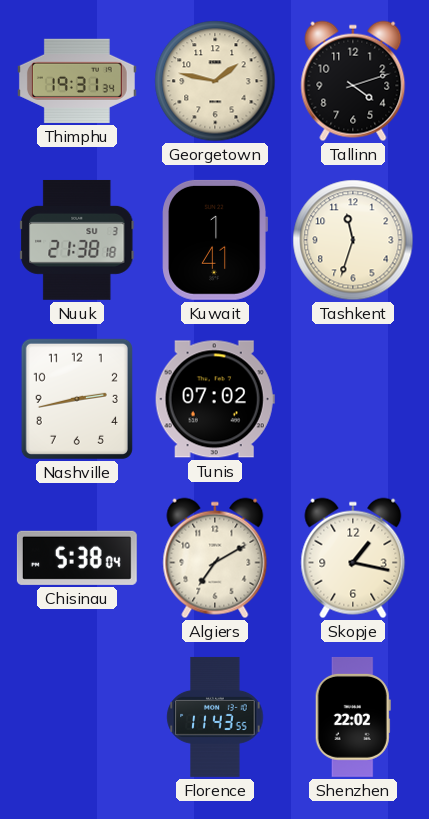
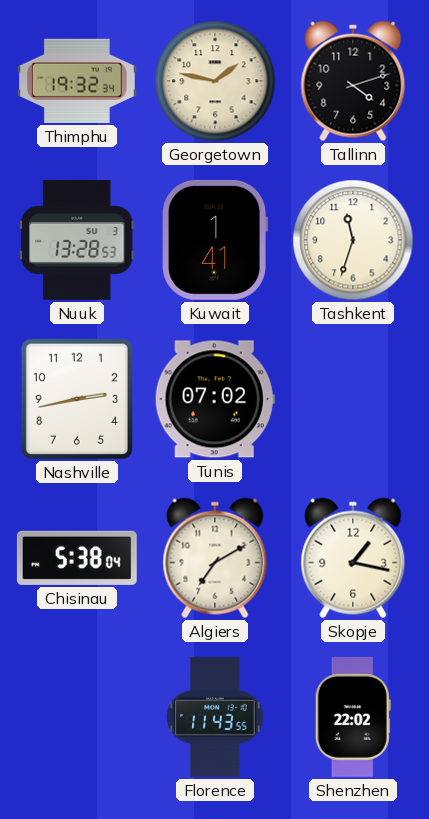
Thimphu: 19:31 -> 19:32
Nuuk: 21:38 -> 13:28
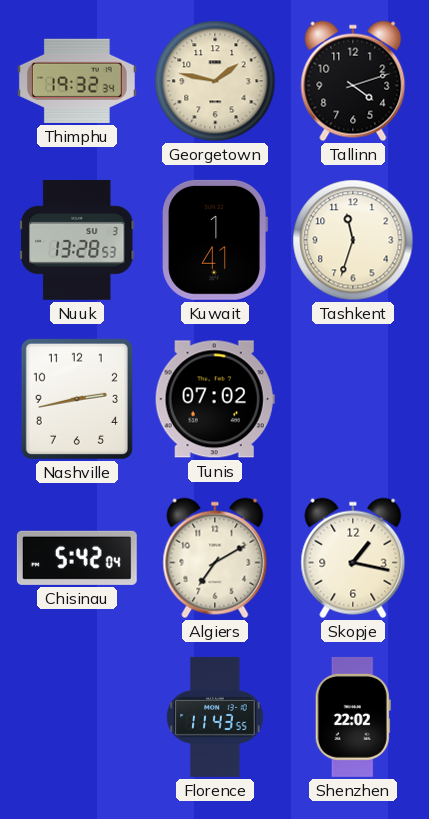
Chisinau: 5:38 -> 5:42
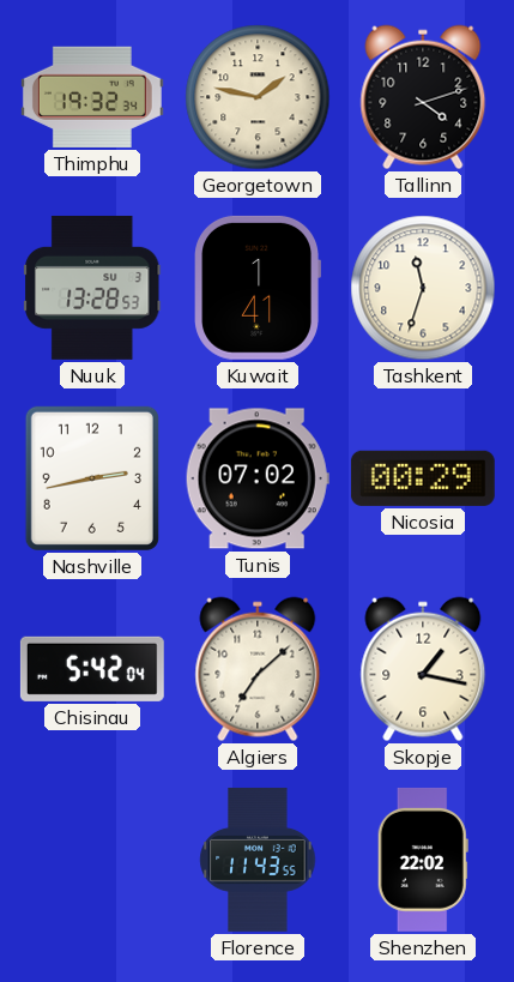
Nicosia: none -> 00:29
Algiers: 7:10 -> 7:08
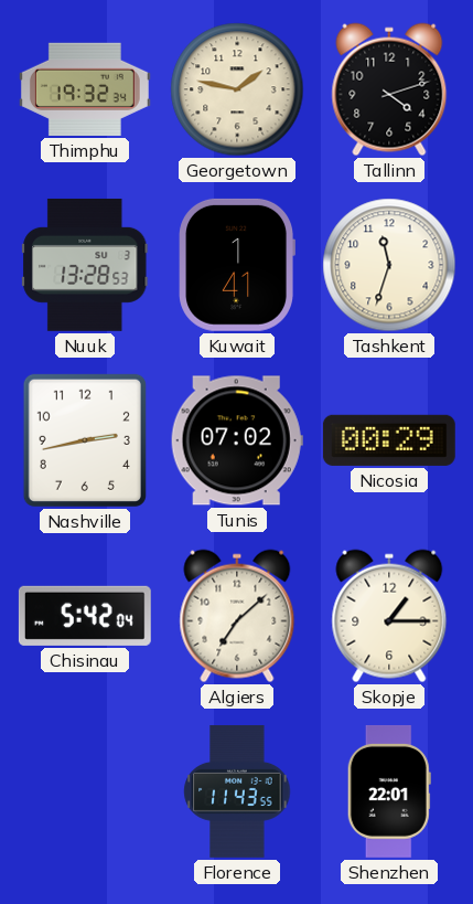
Skopje: 1:17 -> 1:15
Shenzhen: 22:02 -> 22:01
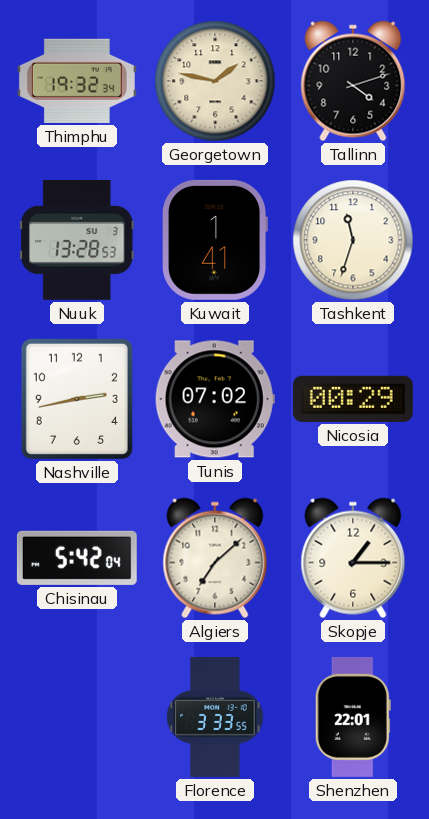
Florence: 11:43 -> 3:33
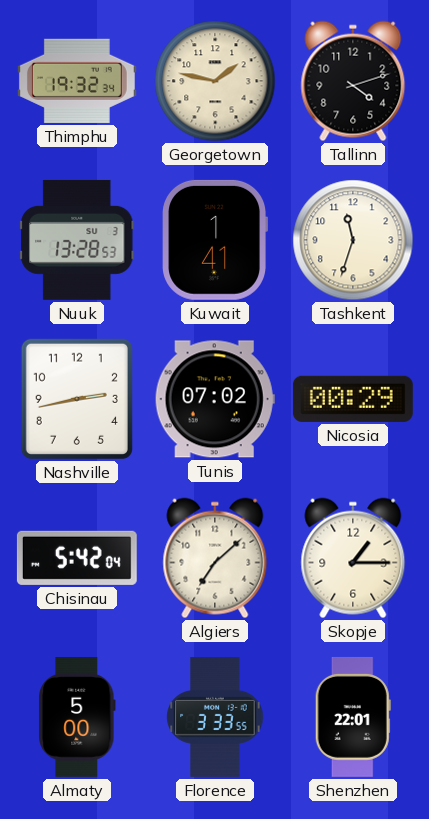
Almaty: none -> 5:00
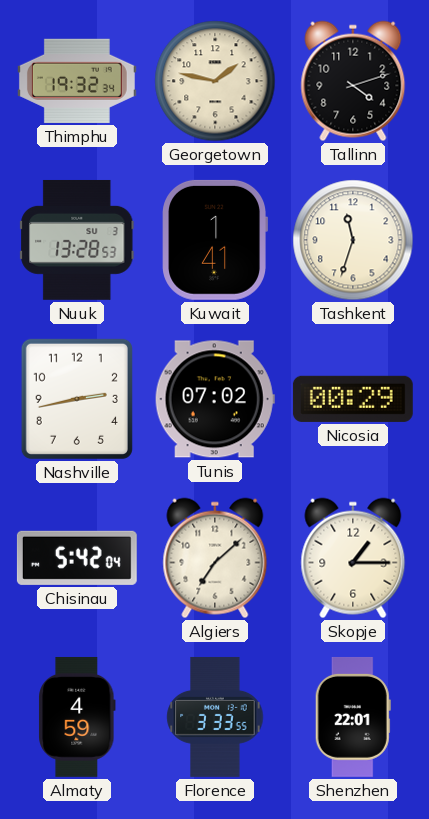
Almaty: 5:00 -> 4:59
